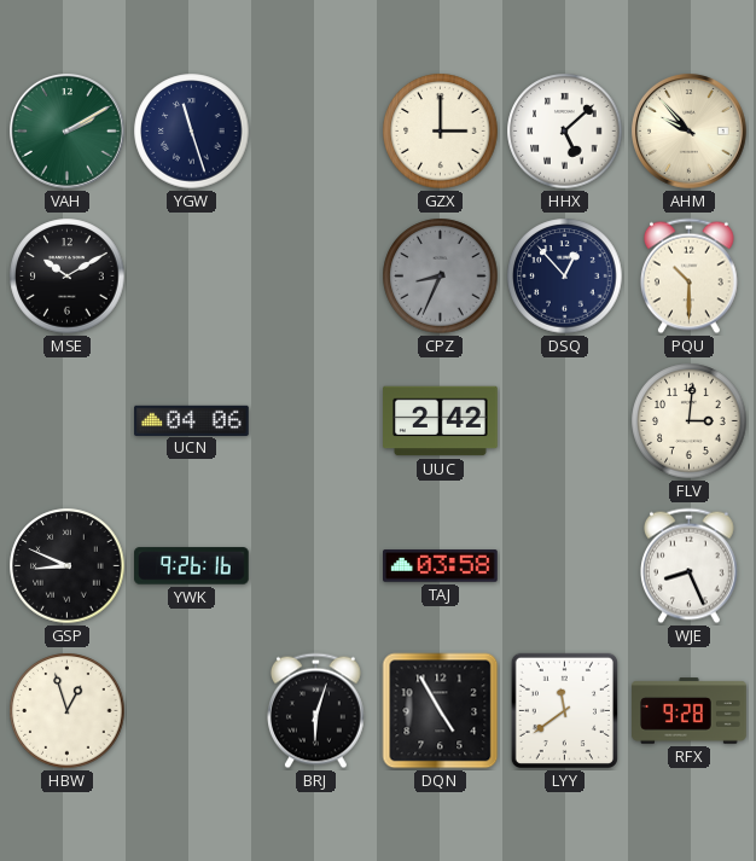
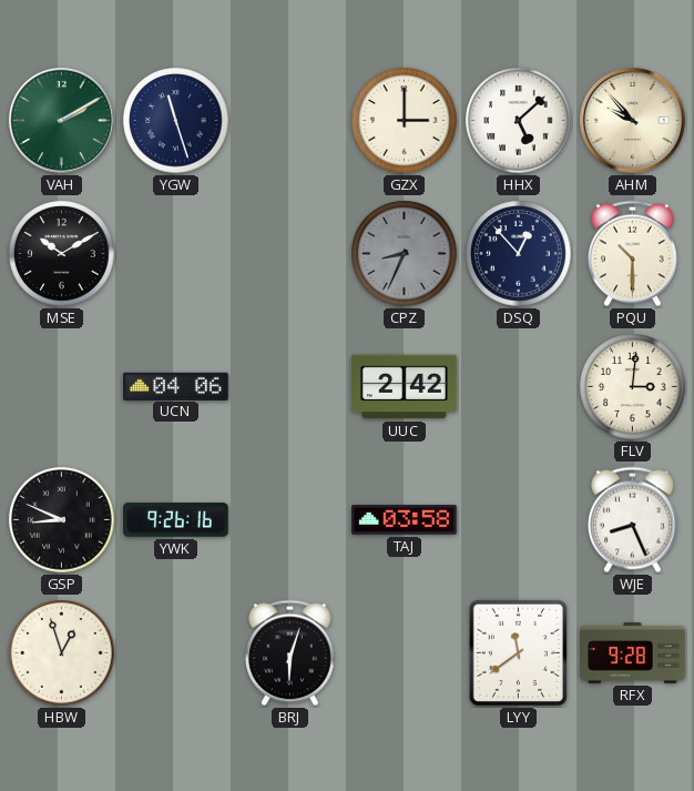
DQN: 4:55 -> none
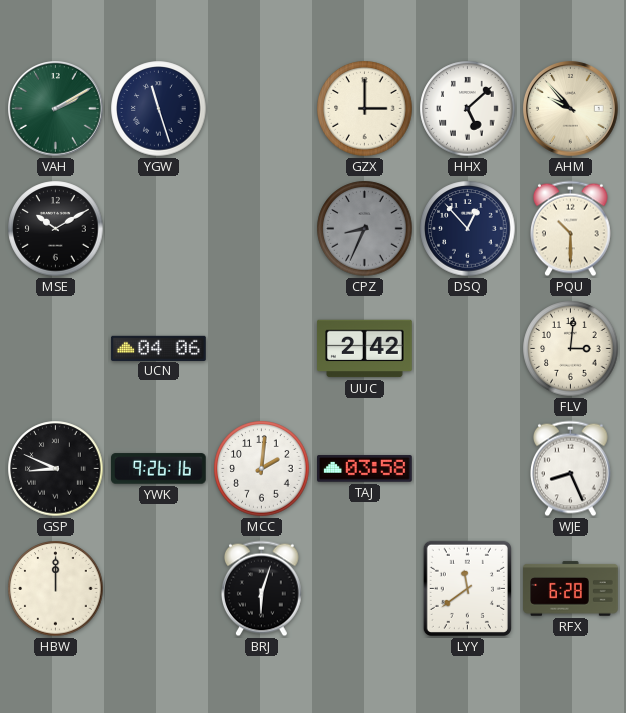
MCC: none -> 2:01
HBW: 12:57 -> 12:00
RFX: 9:28 -> 6:28
